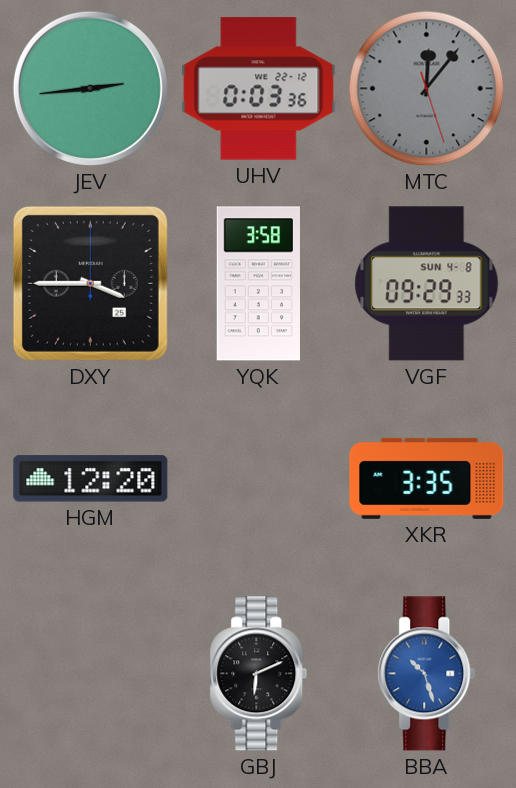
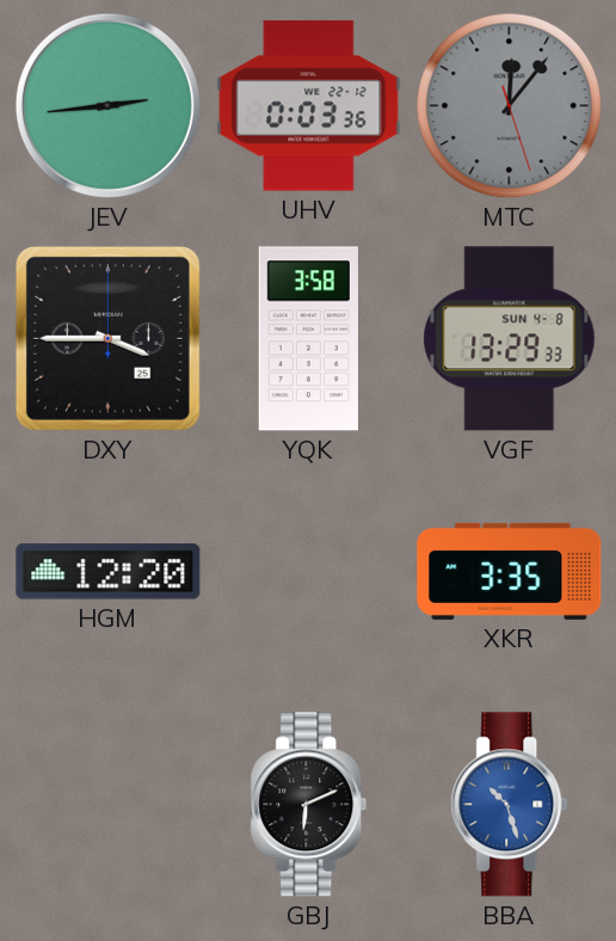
VGF: 09:29 -> 13:29
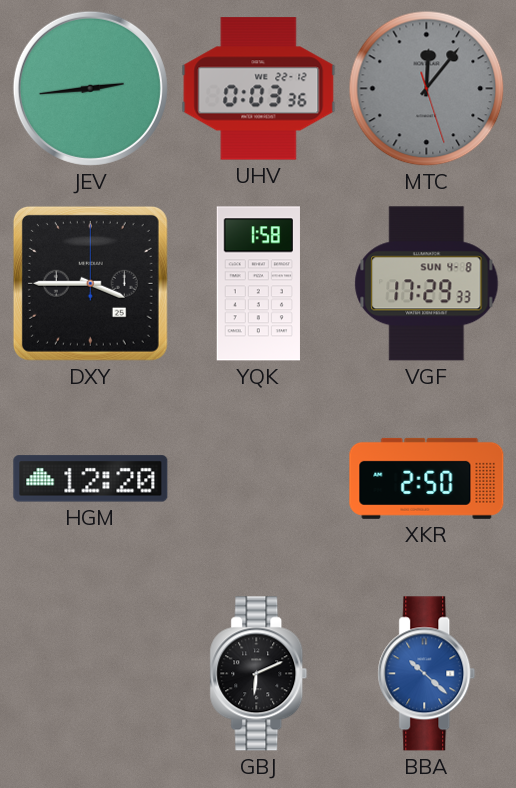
YQK: 3:58 -> 1:58
VGF: 13:29 -> 17:29
XKR: 3:35 -> 2:50
BBA: 10:27 -> 10:22
